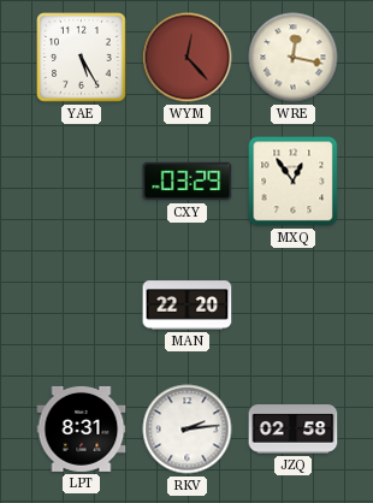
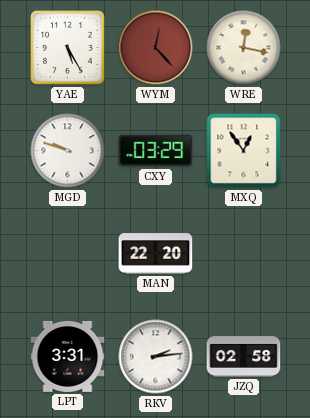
MGD: none -> 9:48
LPT: 8:31 -> 3:31
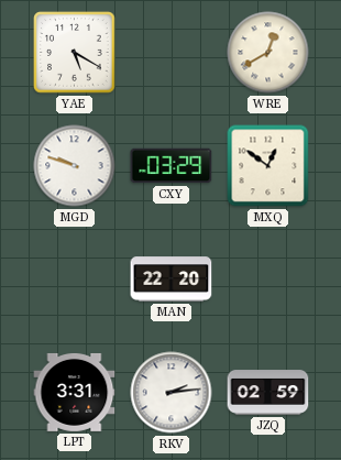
YAE: 5:25 -> 5:20
WYM: 12:23 -> none
WRE: 12:17 -> 12:40
MXQ: 12:54 -> 12:51
JZQ: 02:58 -> 02:59
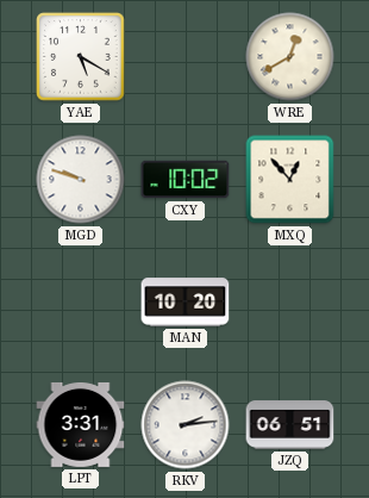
CXY: 03:29 -> 10:02
MXQ: 12:51 -> 12:53
MAN: 22:20 -> 10:20
JZQ: 02:59 -> 06:51
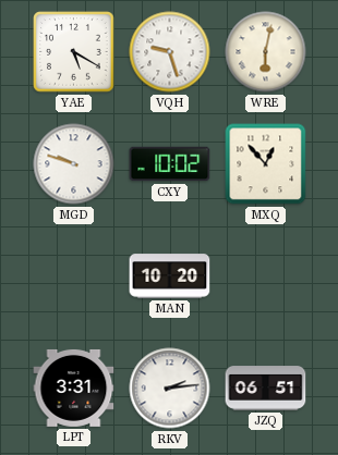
VQH: none -> 9:27
WRE: 12:40 -> 6:02
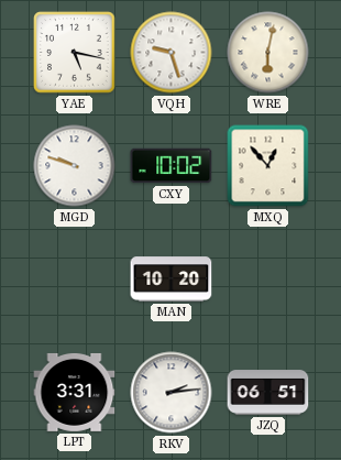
YAE: 5:20 -> 5:17
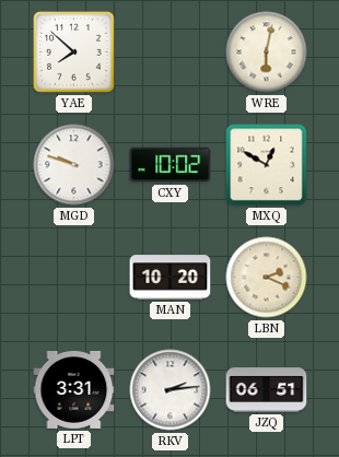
YAE: 5:17 -> 7:52
VQH: 9:27 -> none
MXQ: 12:53 -> 12:50
LBN: none -> 2:19
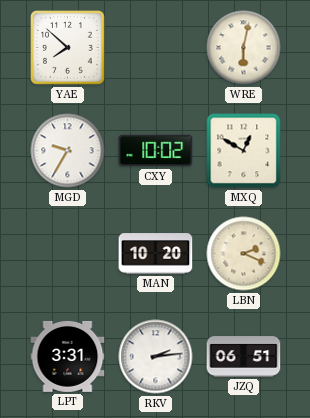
MGD: 9:48 -> 9:35
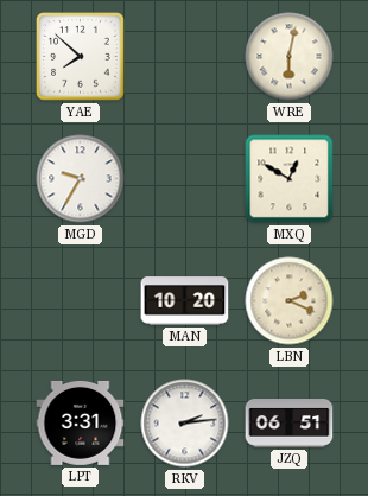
CXY: 10:02 -> none
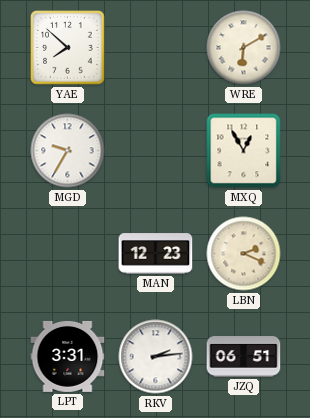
WRE: 6:02 -> 6:10
MXQ: 12:50 -> 12:55
MAN: 10:20 -> 12:23
